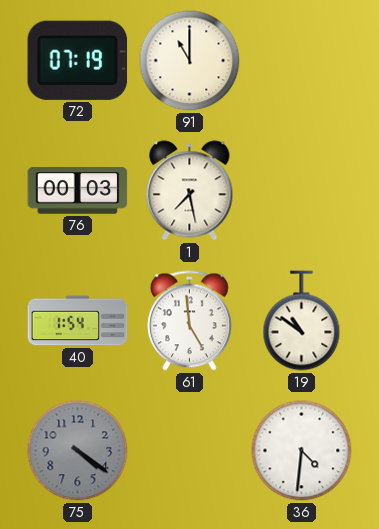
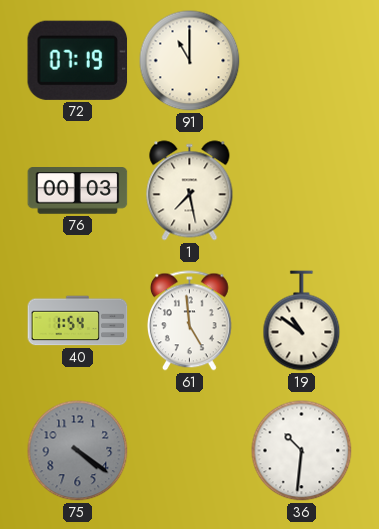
36: 4:31 -> 10:31
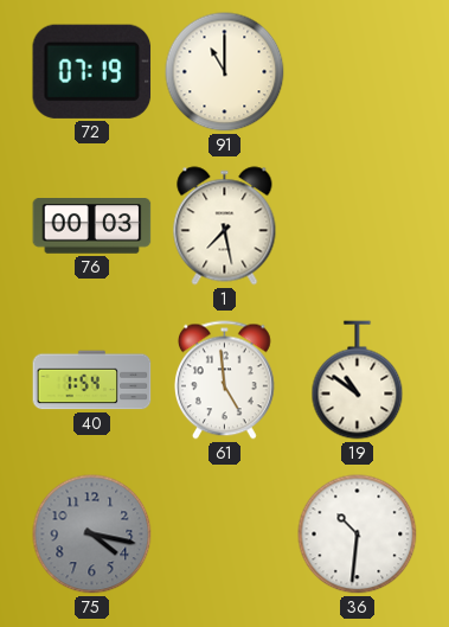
75: 4:21 -> 4:17
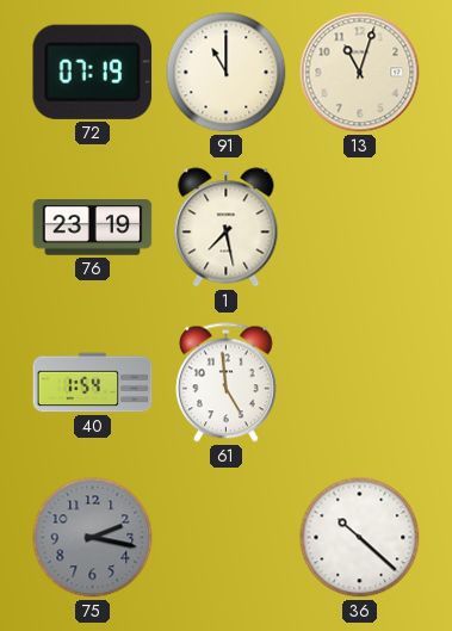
13: none -> 11:03
76: 00:03 -> 23:19
19: 10:51 -> none
75: 4:17 -> 2:17
36: 10:31 -> 10:22
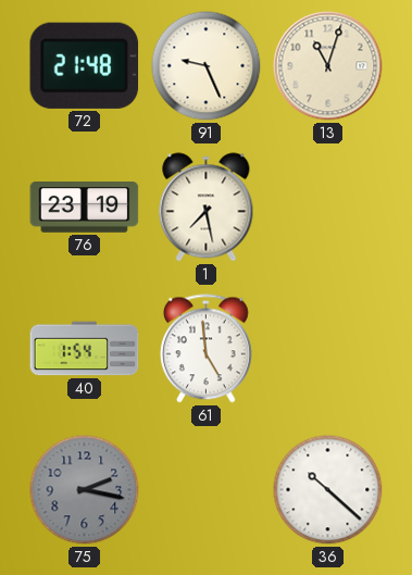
72: 07:19 -> 21:48
91: 11:00 -> 9:26
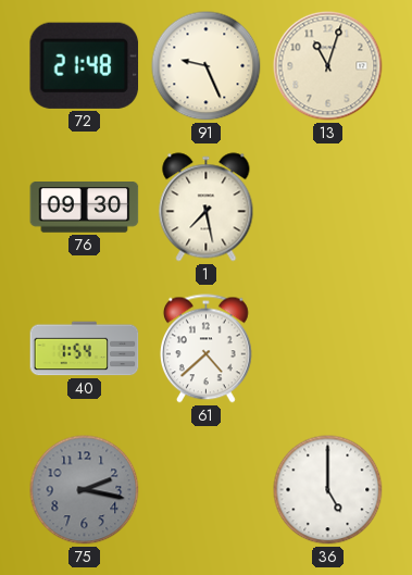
76: 23:19 -> 09:30
61: 4:59 -> 4:38
36: 10:22 -> 5:00
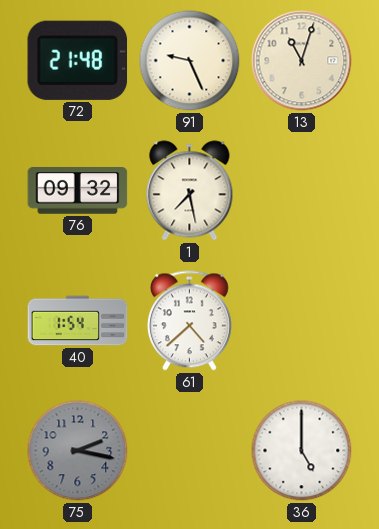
76: 09:30 -> 09:32
